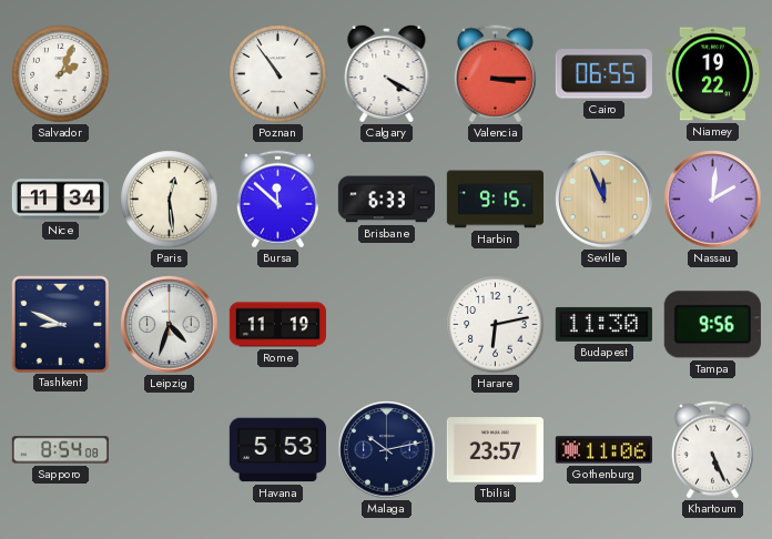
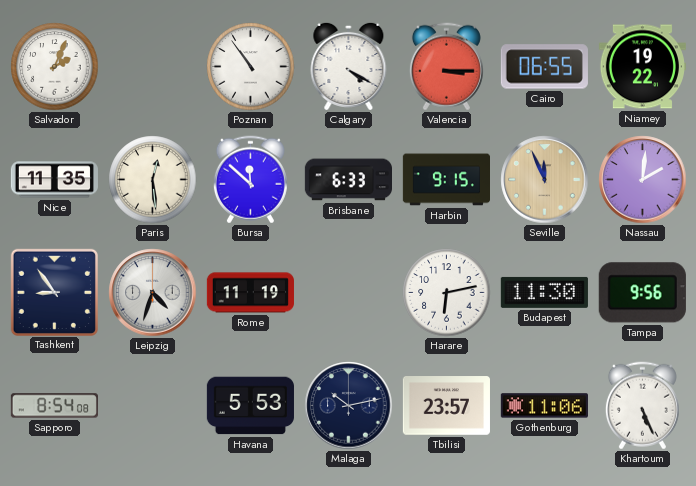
Nice: 11:34 -> 11:35
Tashkent: 8:49 -> 8:54
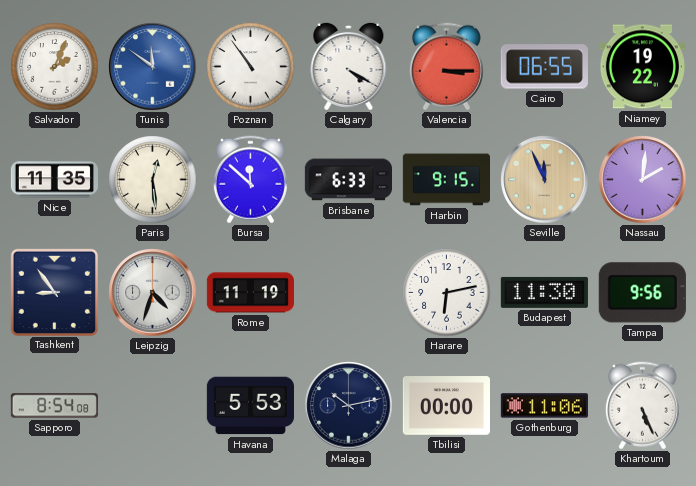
Tunis: none -> 11:51
Tbilisi: 23:57 -> 00:00
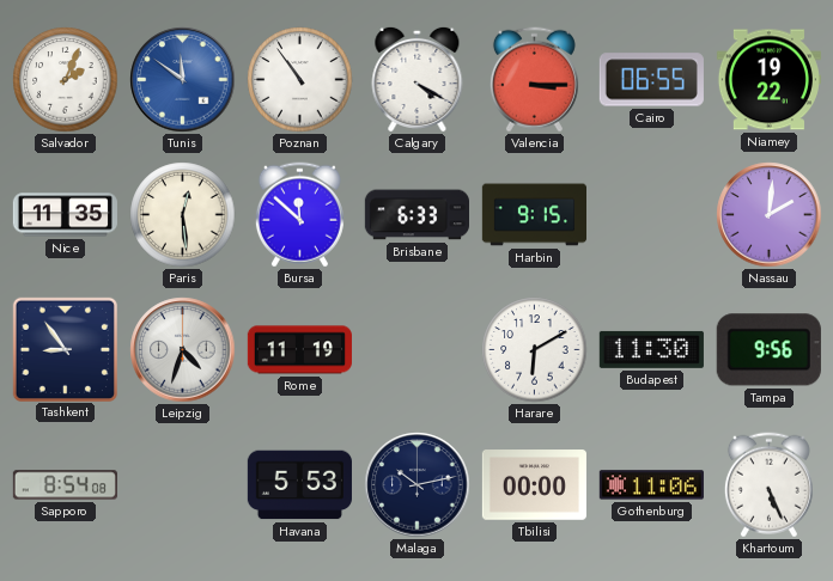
Seville: 11:56 -> none
Harare: 6:13 -> 6:10
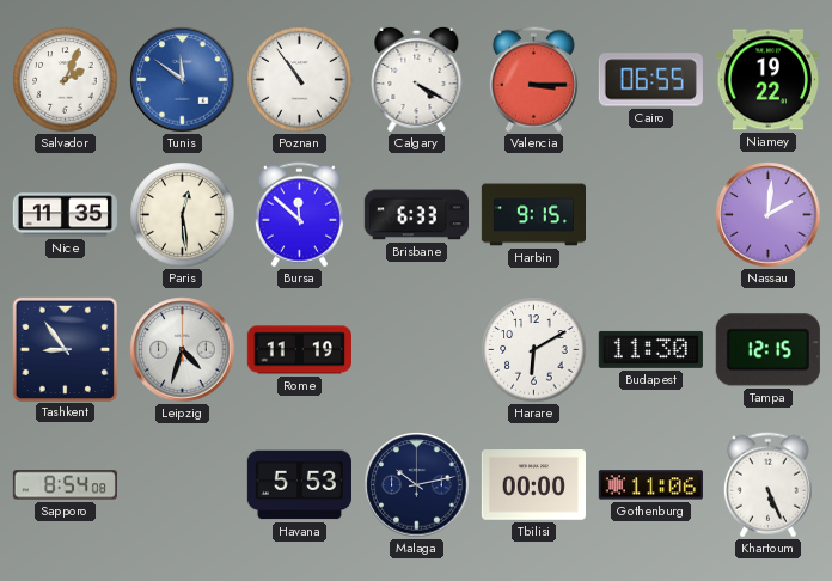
Tampa: 9:56 -> 12:15
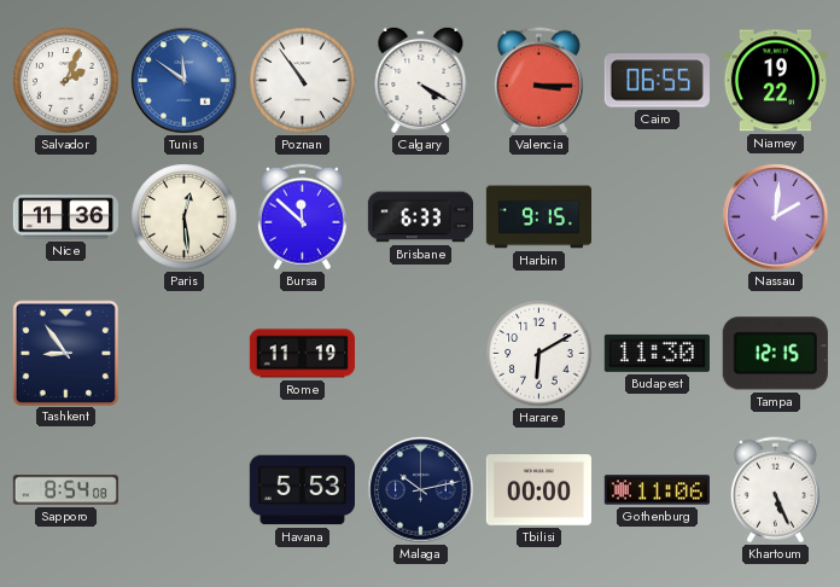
Nice: 11:35 -> 11:36
Leipzig: 4:33 -> none
